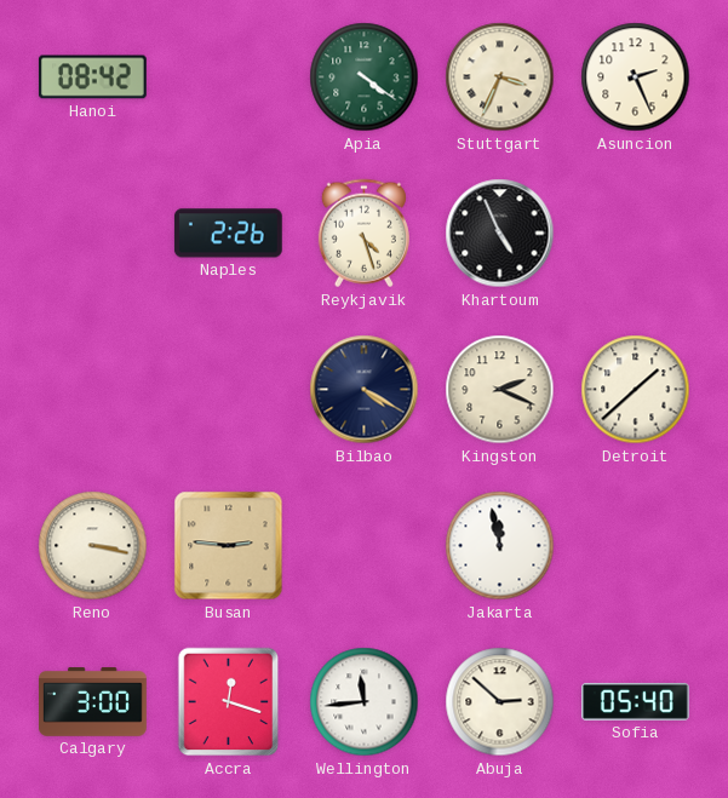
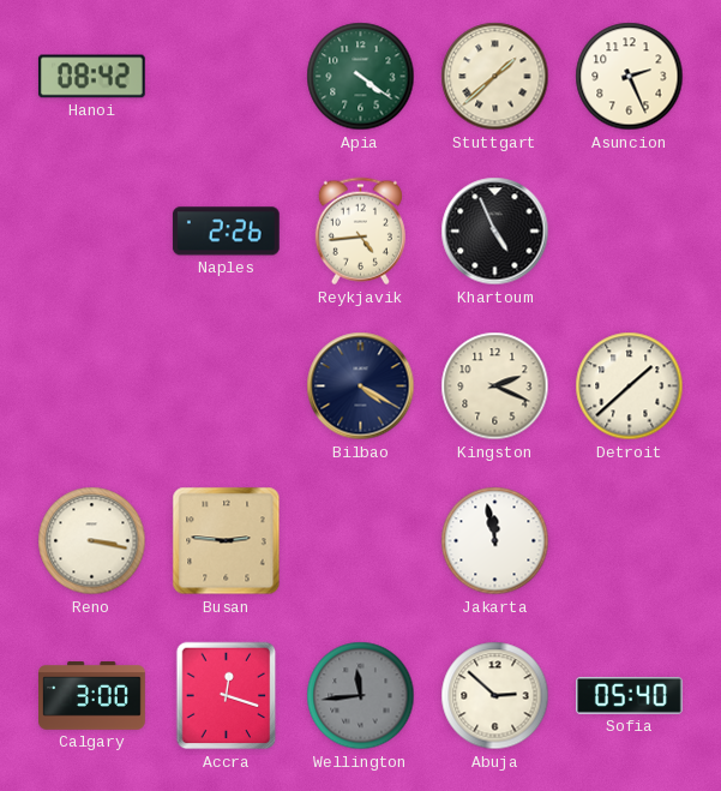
Stuttgart: 3:34 -> 1:38
Reykjavik: 4:27 -> 4:44
Wellington dial: white -> grey
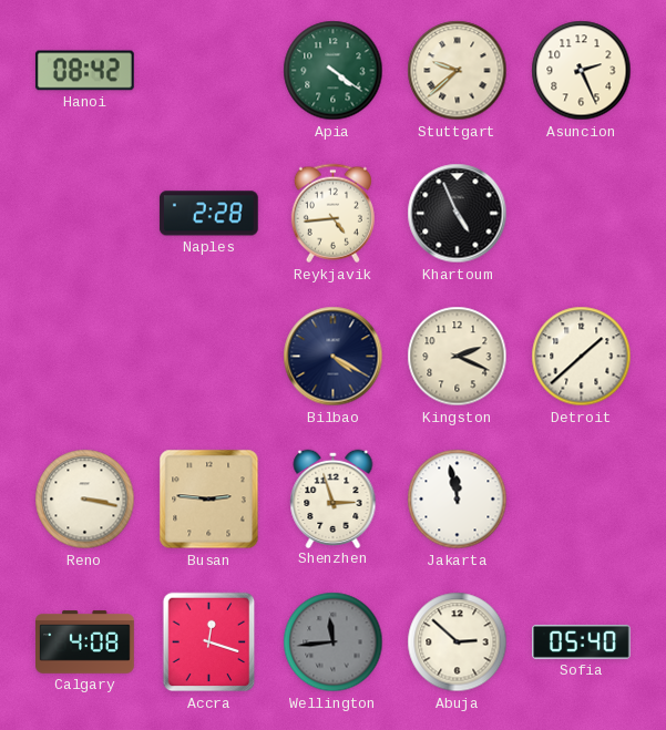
Stuttgart: 1:38 -> 9:38
Naples: 2:26 -> 2:28
Shenzhen: none -> 2:57
Calgary: 3:00 -> 4:08
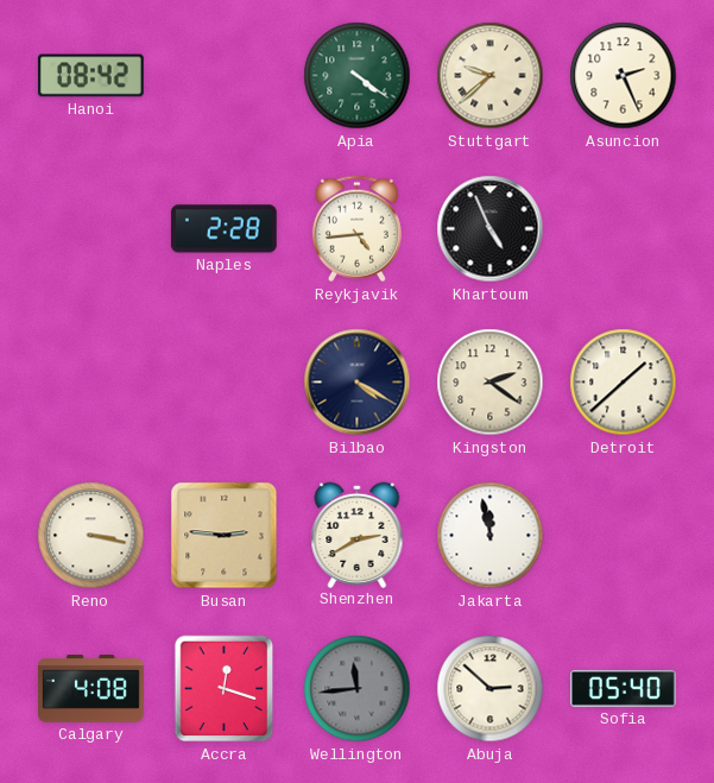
Kingston: 2:19 -> 2:21
Shenzhen: 2:57 -> 2:40
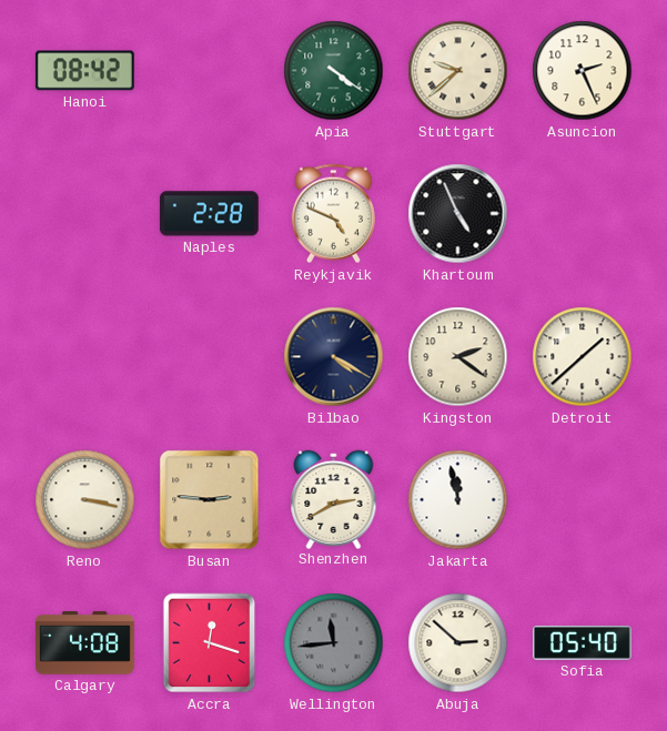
Reykjavik: 4:44 -> 4:49
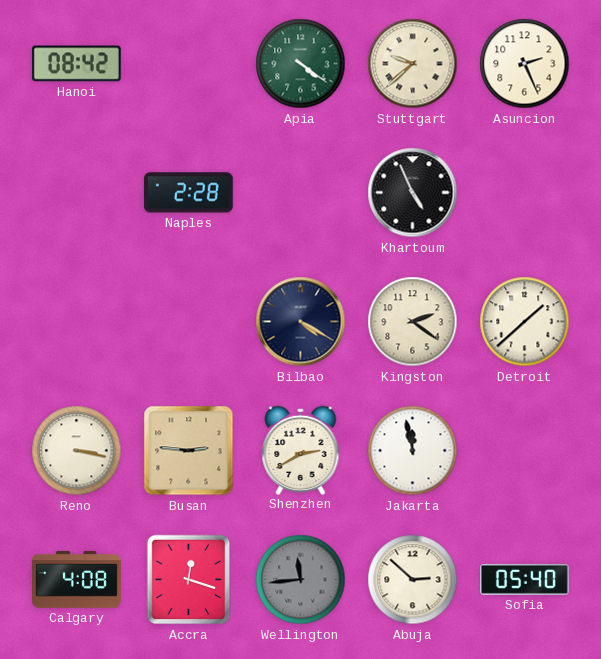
Reykjavik: 4:49 -> none
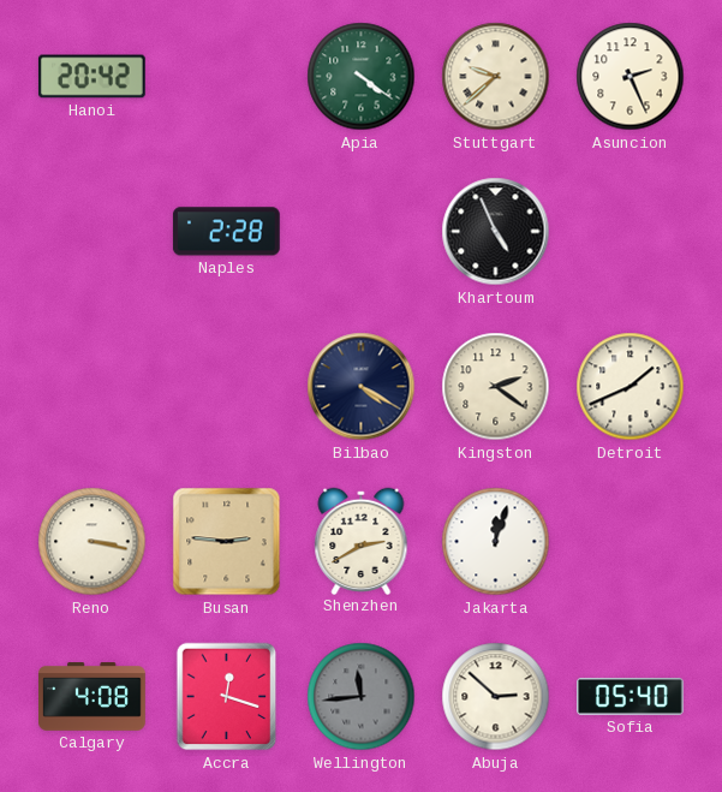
Hanoi: 08:42 -> 20:42
Detroit: 1:38 -> 1:41
Jakarta: 11:58 -> 12:03
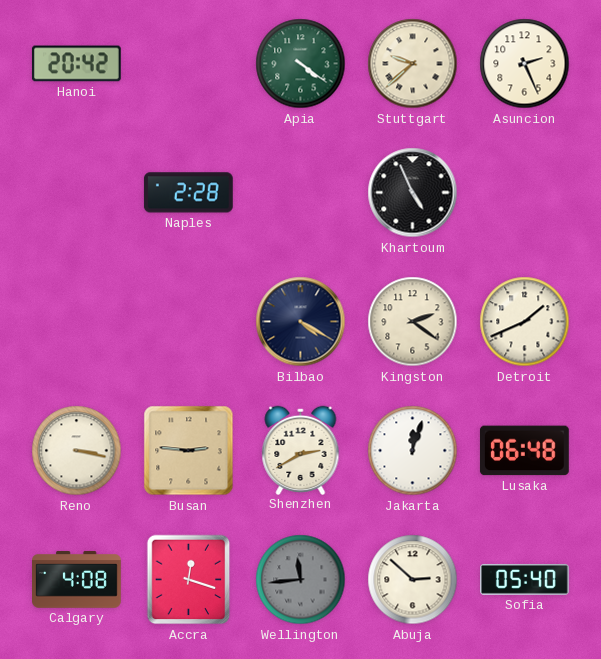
Lusaka: none -> 06:48
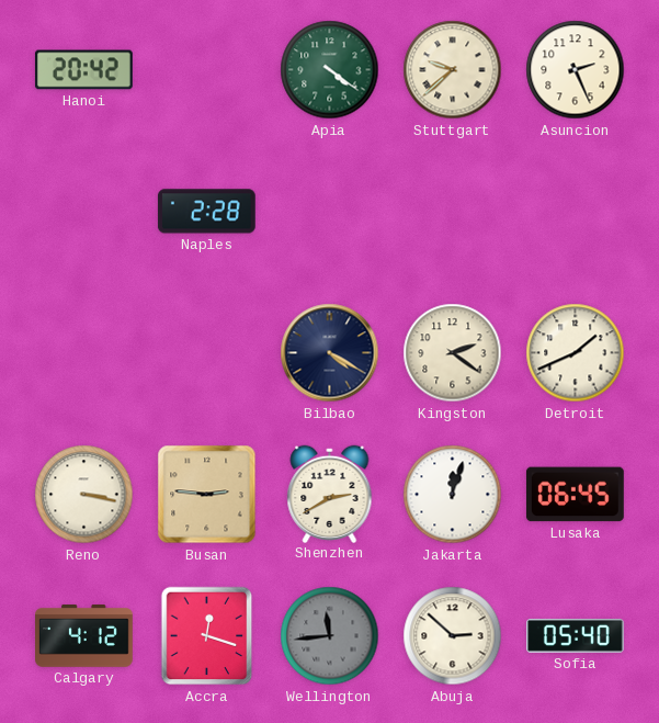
Khartoum: 4:56 -> none
Lusaka: 06:48 -> 06:45
Calgary: 4:08 -> 4:12
